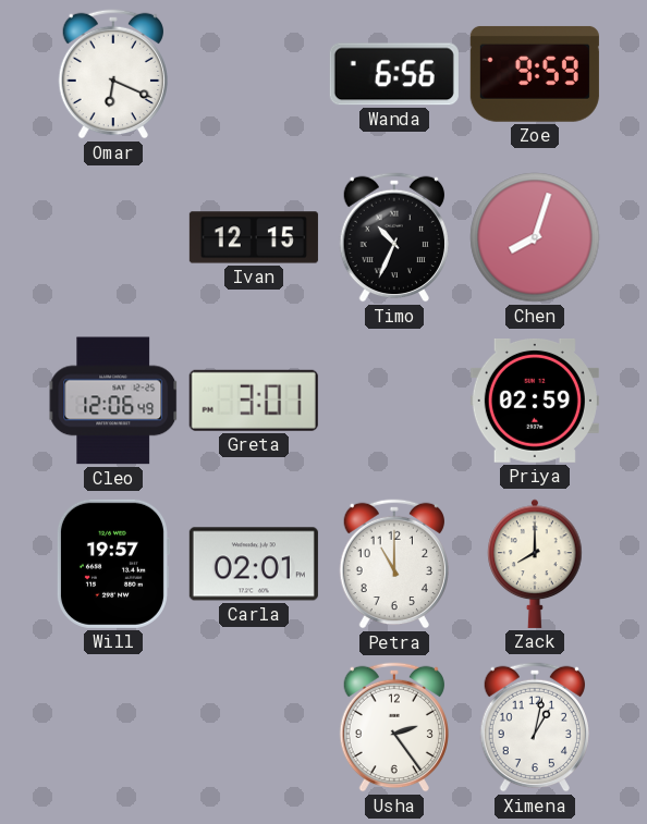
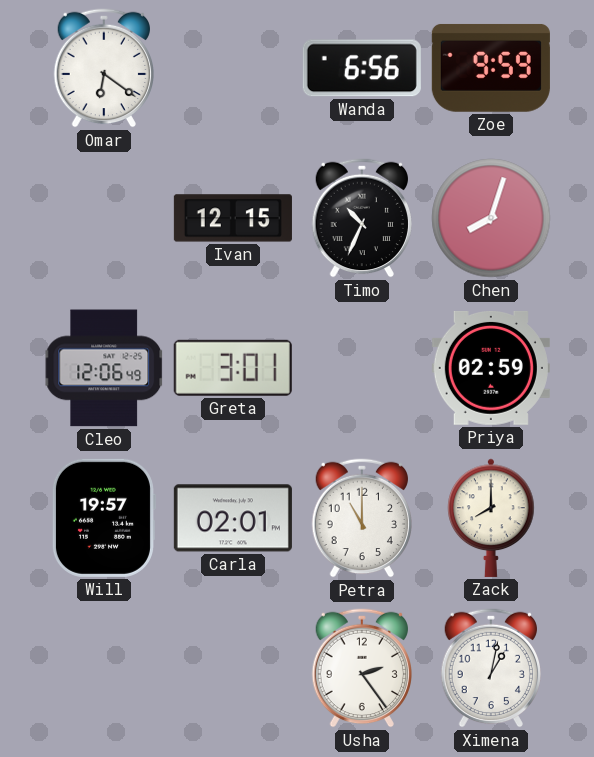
Omar: 6:19 -> 6:21
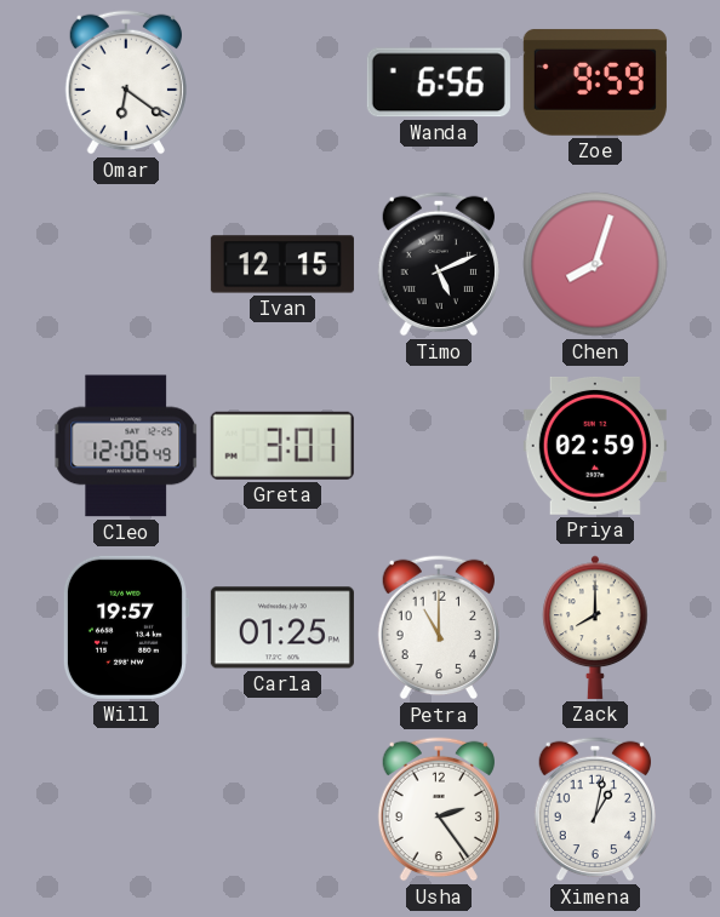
Timo: 10:34 -> 5:11
Carla: 02:01 -> 01:25
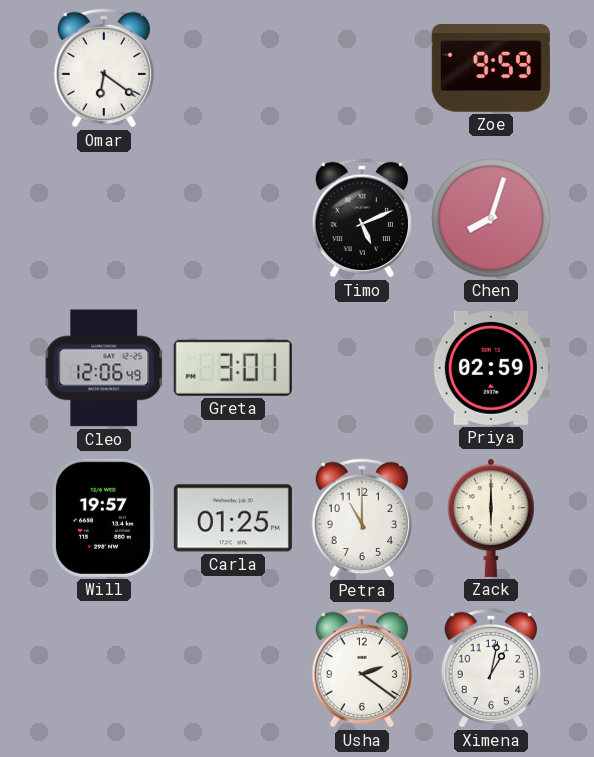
Wanda: 6:56 -> none
Ivan: 12:15 -> none
Zack: 8:00 -> 6:00
Usha: 2:24 -> 2:21
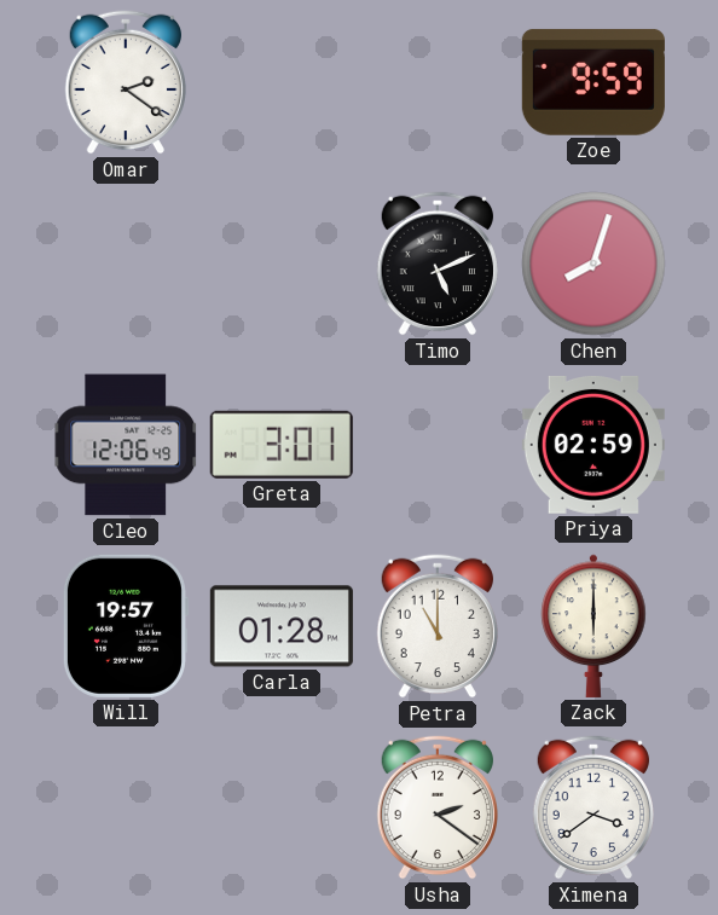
Omar: 6:21 -> 2:21
Carla: 01:25 -> 01:28
Ximena: 1:02 -> 3:39
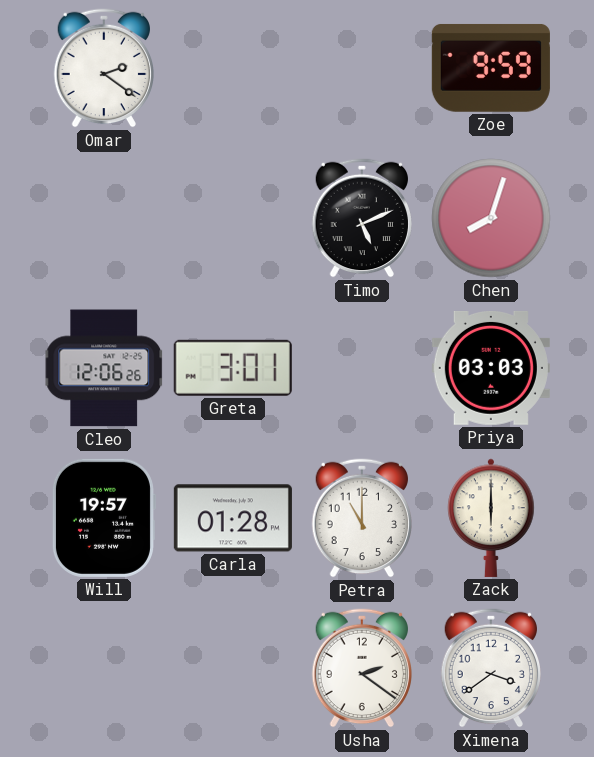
Cleo: 12:06:49 -> 12:06:26
Priya: 02:59 -> 03:03
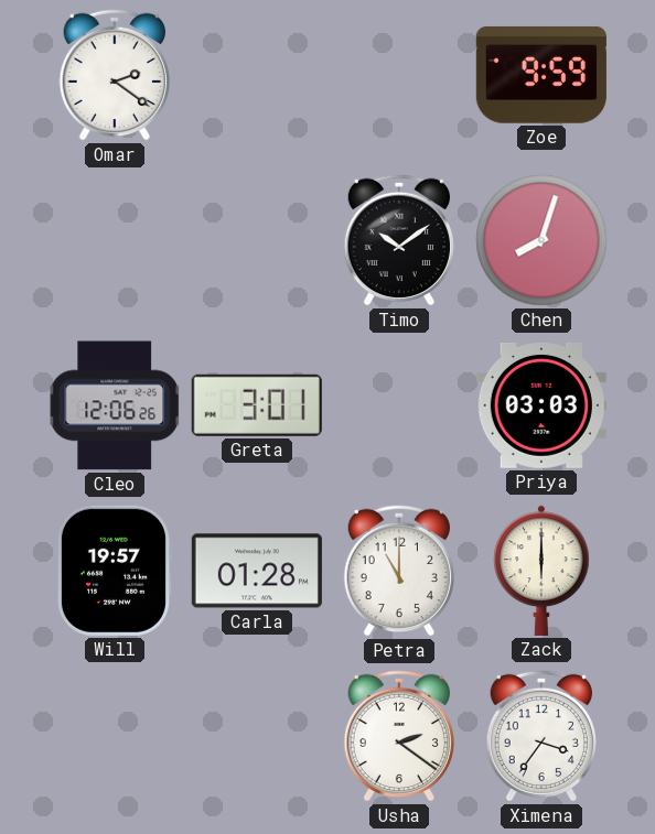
Timo: 5:11 -> 10:09
Ximena: 3:39 -> 3:36
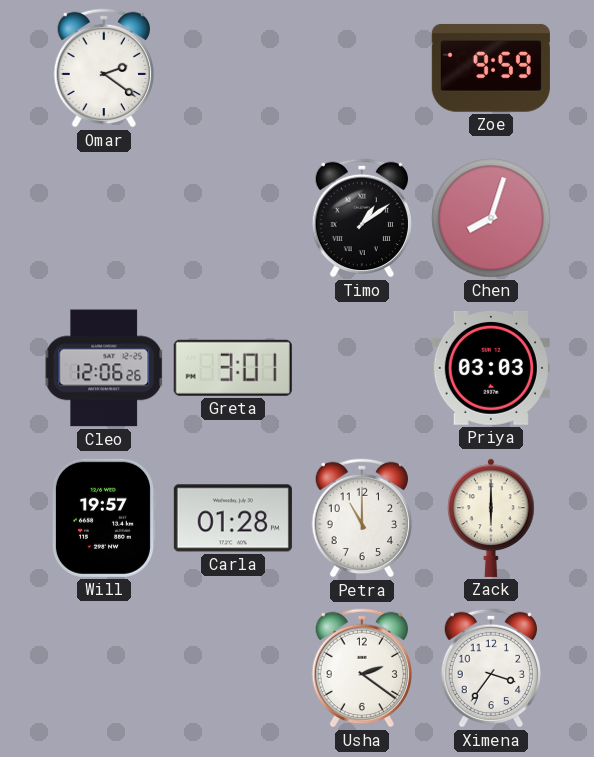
Timo: 10:09 -> 1:09
